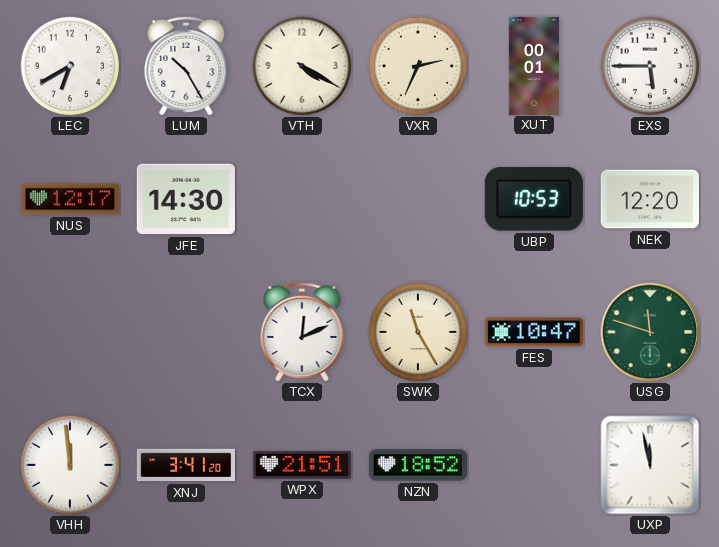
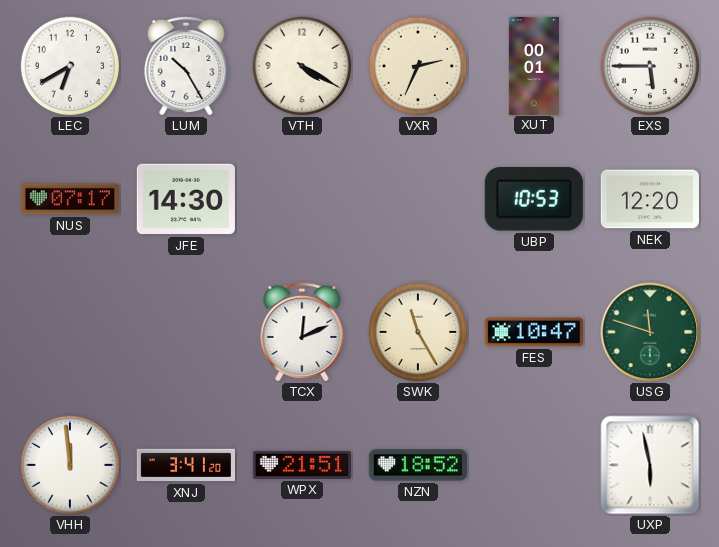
NUS: 12:17 -> 07:17
UXP: 11:58 -> 5:58
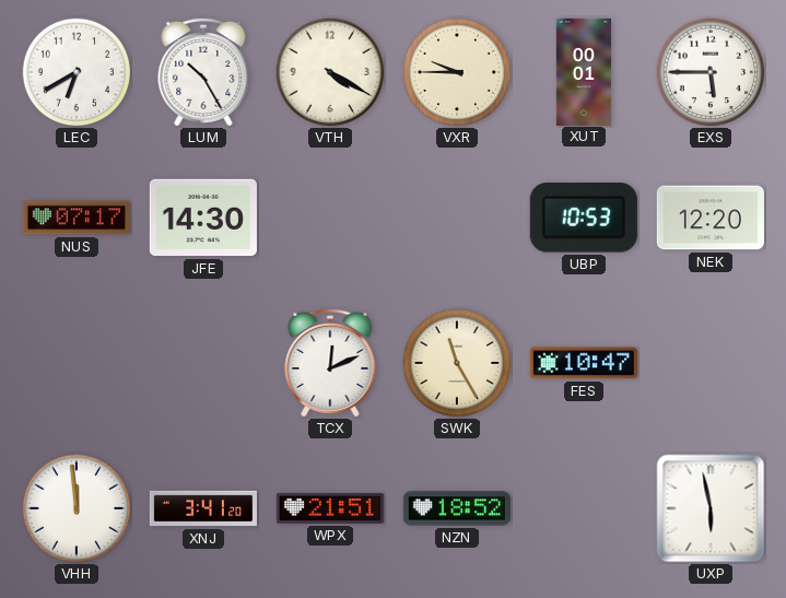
VXR: 2:34 -> 9:45
USG: 11:48 -> none
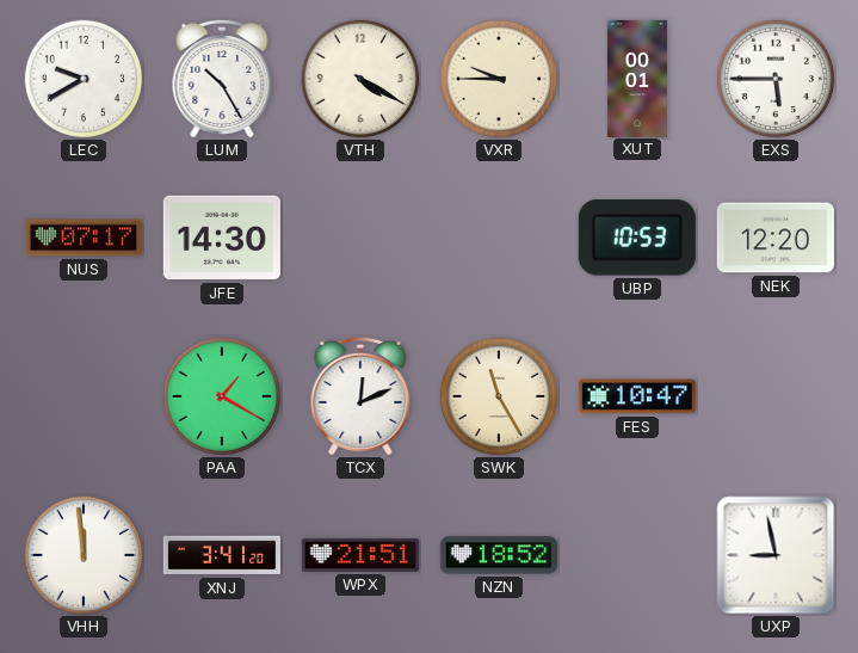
LEC: 6:40 -> 9:40
PAA: none -> 1:20
UXP: 5:58 -> 8:58
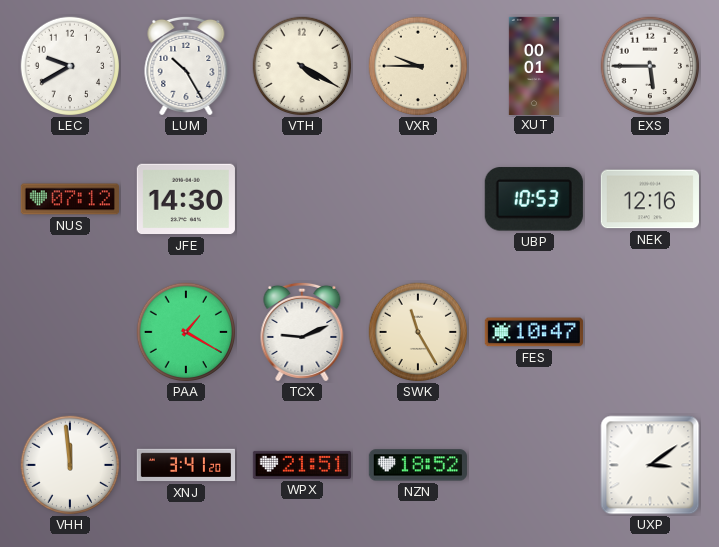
NUS: 07:17 -> 07:12
NEK: 12:20 -> 12:16
TCX: 12:11 -> 9:11
UXP: 8:58 -> 3:09
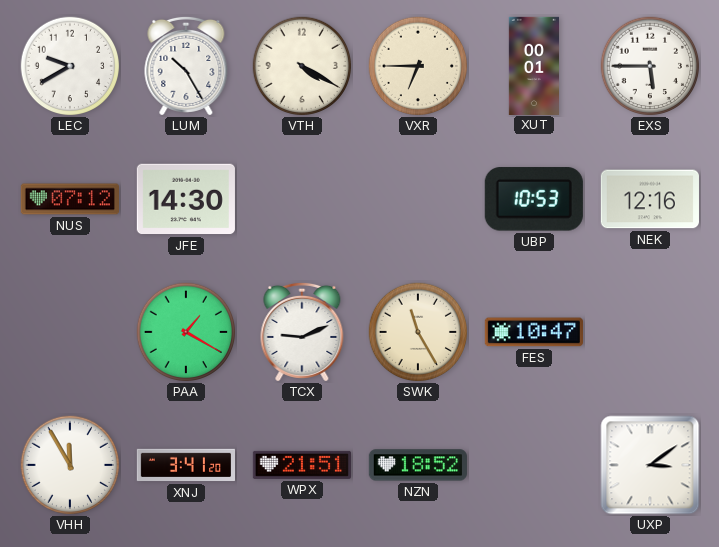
VXR: 9:45 -> 6:45
VHH: 11:59 -> 11:55
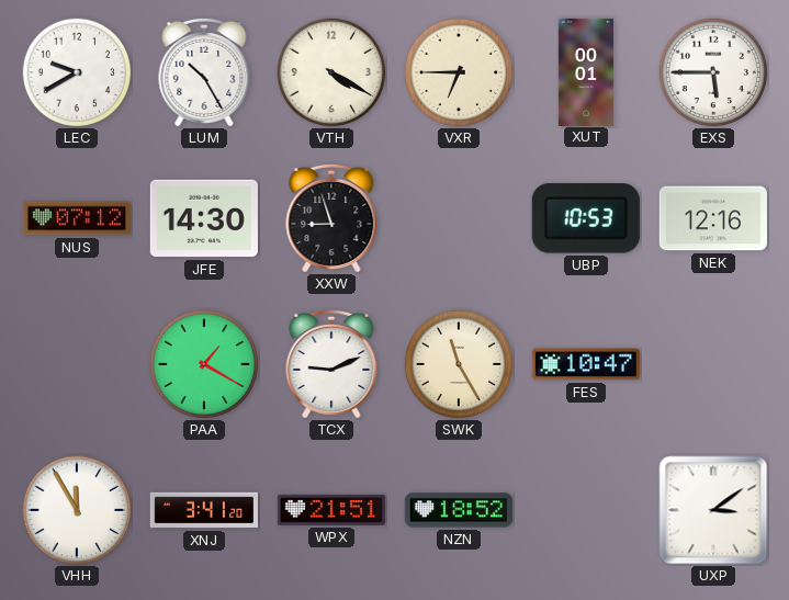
XXW: none -> 8:57
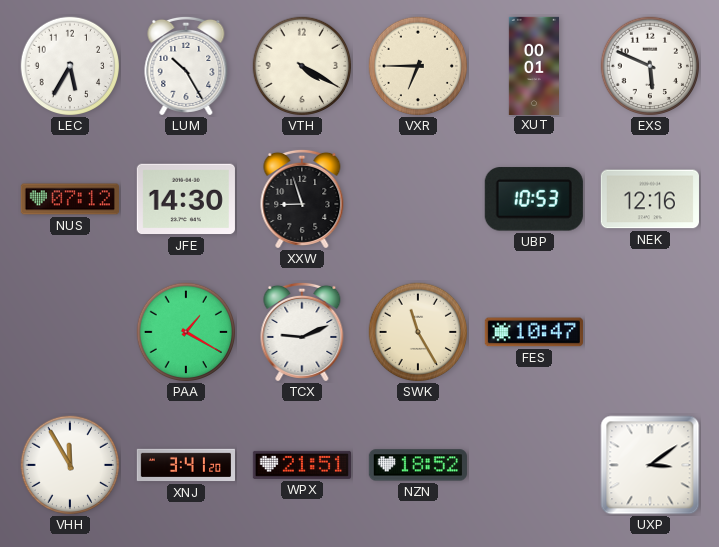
LEC: 9:40 -> 5:35
EXS: 5:45 -> 5:49
